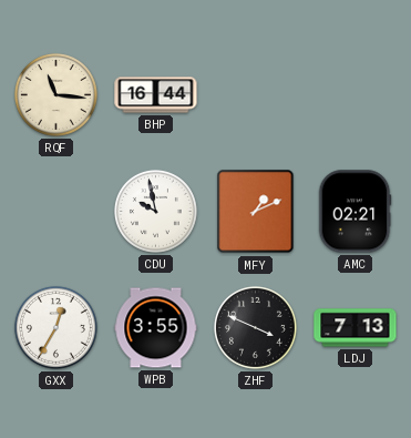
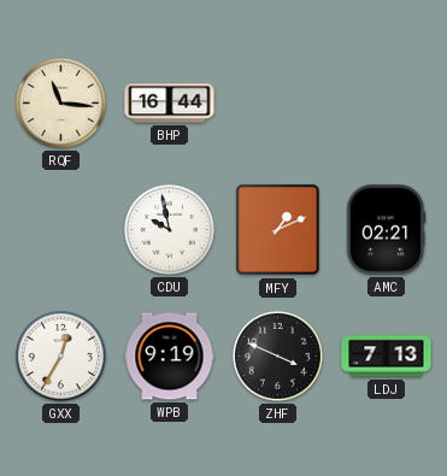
WPB: 3:55 -> 9:19
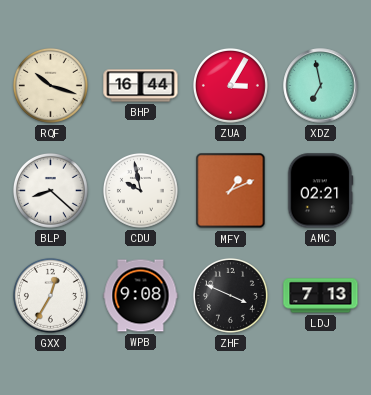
RQF: 11:16 -> 10:18
ZUA: none -> 3:05
XDZ: none -> 6:58
BLP: none -> 8:22
WPB: 9:19 -> 9:08
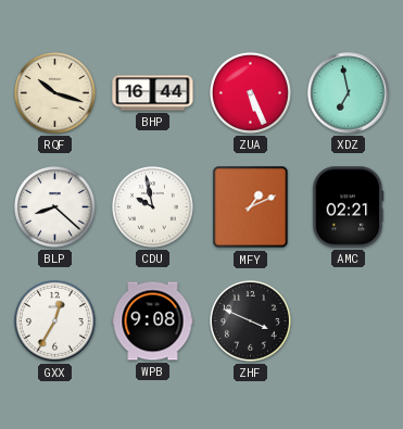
ZUA: 3:05 -> 5:26
LDJ: 7:13 -> none
